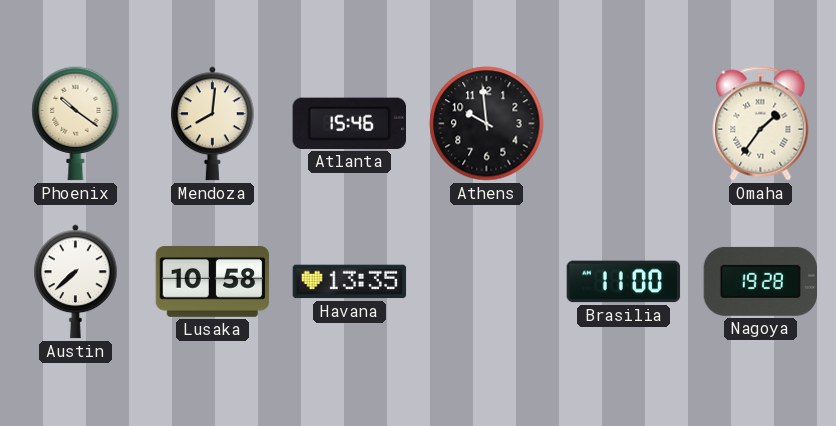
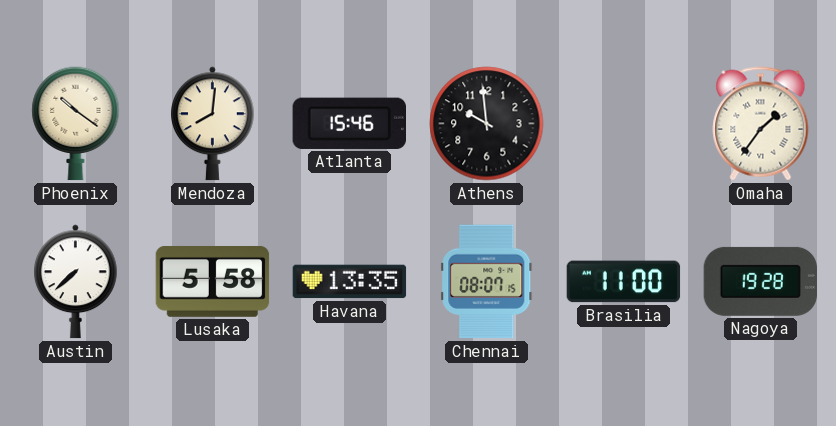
Lusaka: 10:58 -> 5:58
Chennai: none -> 08:07
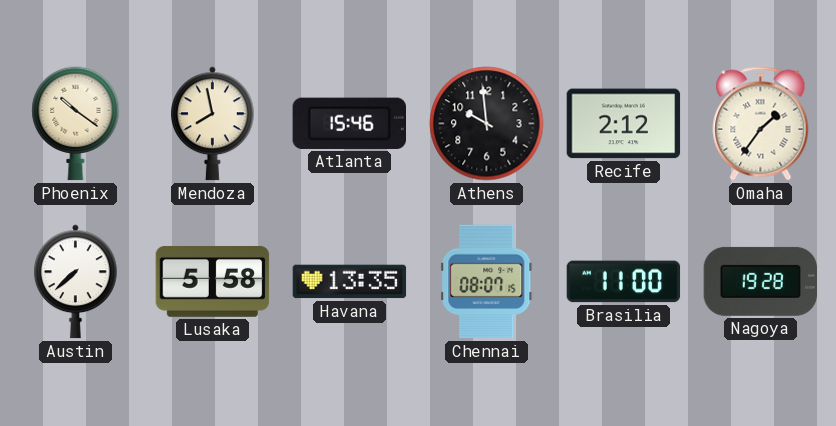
Mendoza: 8:01 -> 7:58
Recife: none -> 2:12
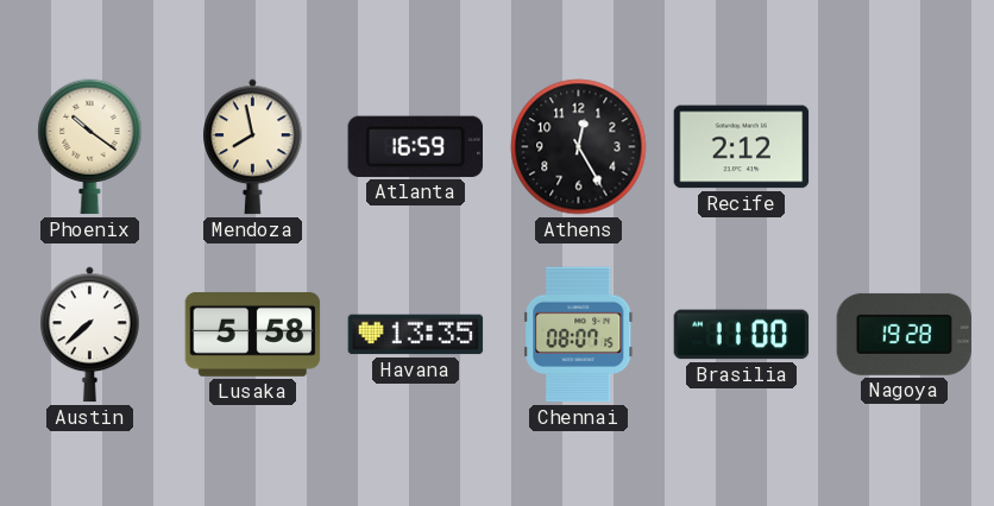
Atlanta: 15:46 -> 16:59
Athens: 9:59 -> 12:25
Omaha: 1:36 -> none
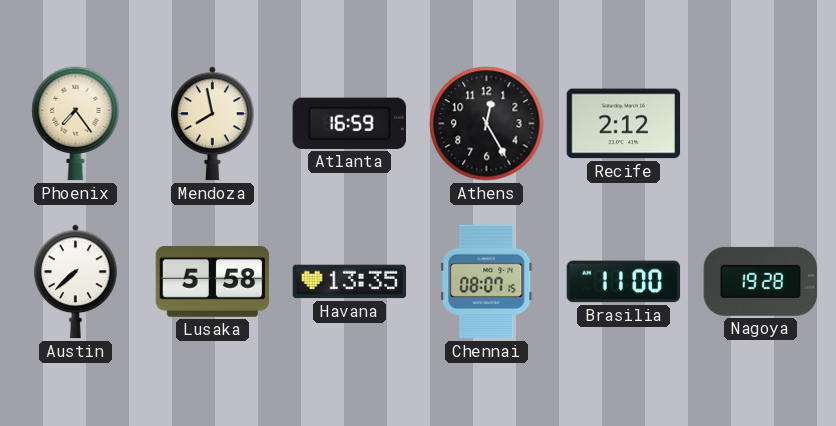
Phoenix: 10:21 -> 7:24
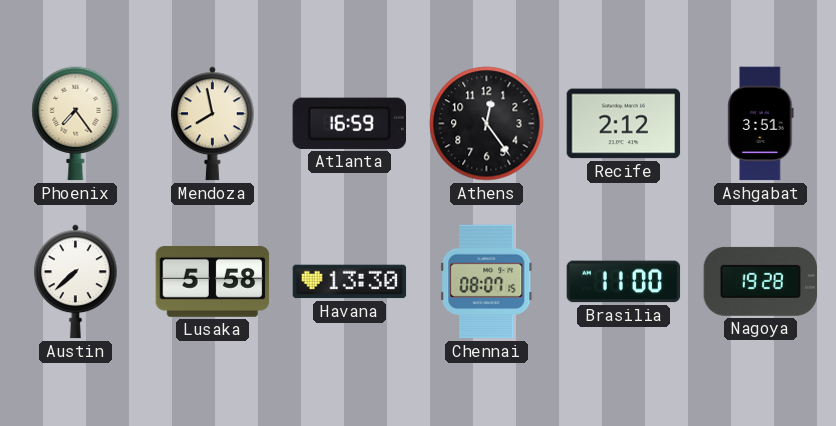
Athens: 12:25 -> 12:24
Ashgabat: none -> 3:51
Havana: 13:35 -> 13:30
